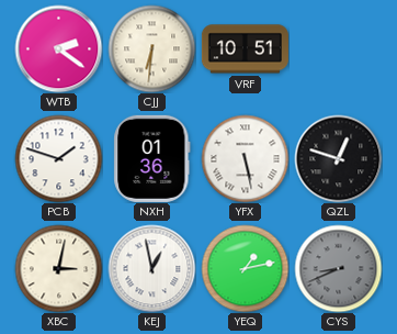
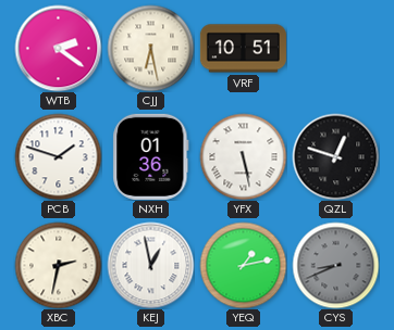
CJJ: 6:31 -> 6:28
XBC: 3:02 -> 2:32
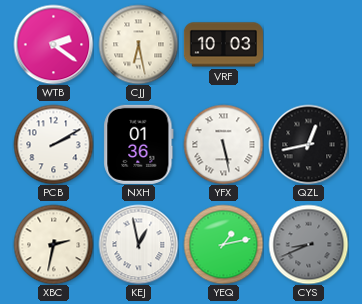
VRF: 10:51 -> 10:03
PCB: 1:48 -> 2:10
QZL: 12:48 -> 12:43
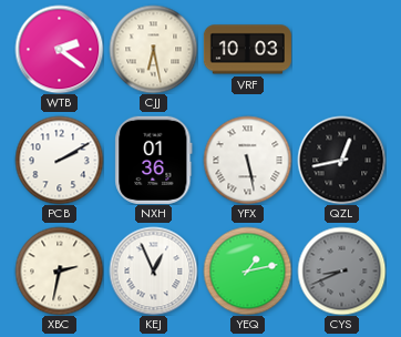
KEJ: 12:58 -> 12:56
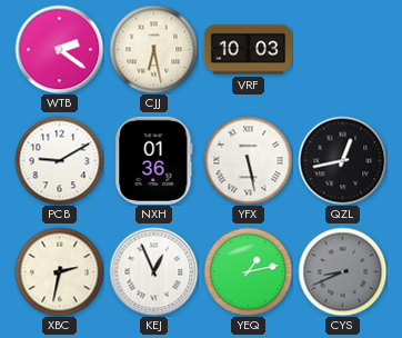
PCB: 2:10 -> 9:10
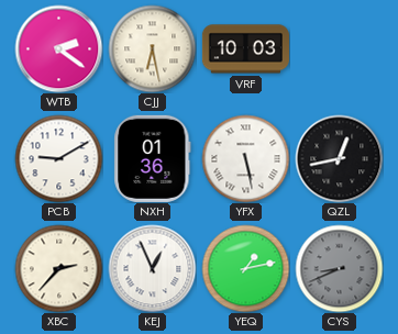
XBC: 2:32 -> 2:37
